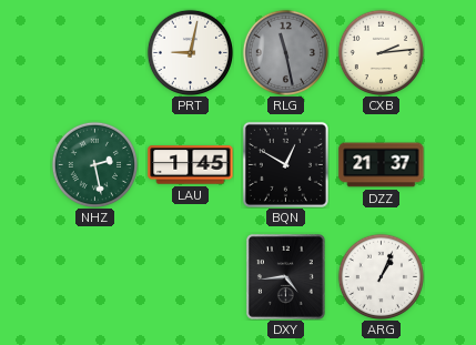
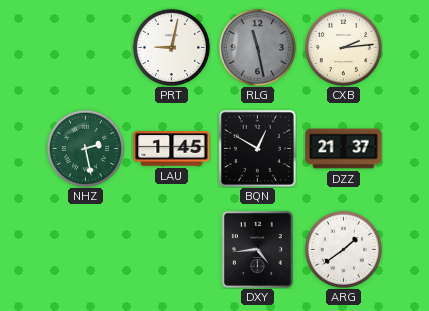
ARG: 1:04 -> 1:39
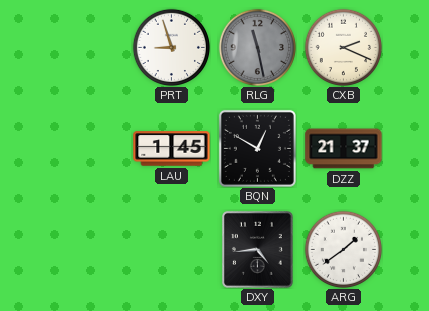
PRT: 9:02 -> 8:57
CXB: 2:14 -> 2:19
NHZ: 2:28 -> none
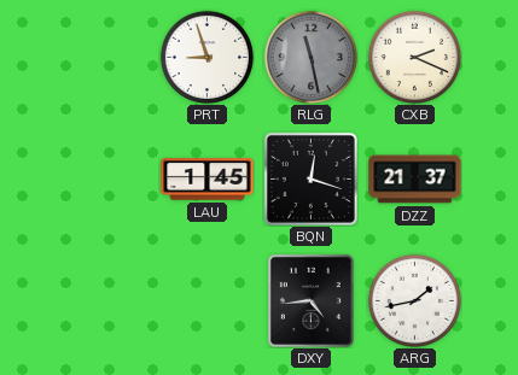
BQN: 12:50 -> 12:18
ARG: 1:39 -> 1:43
